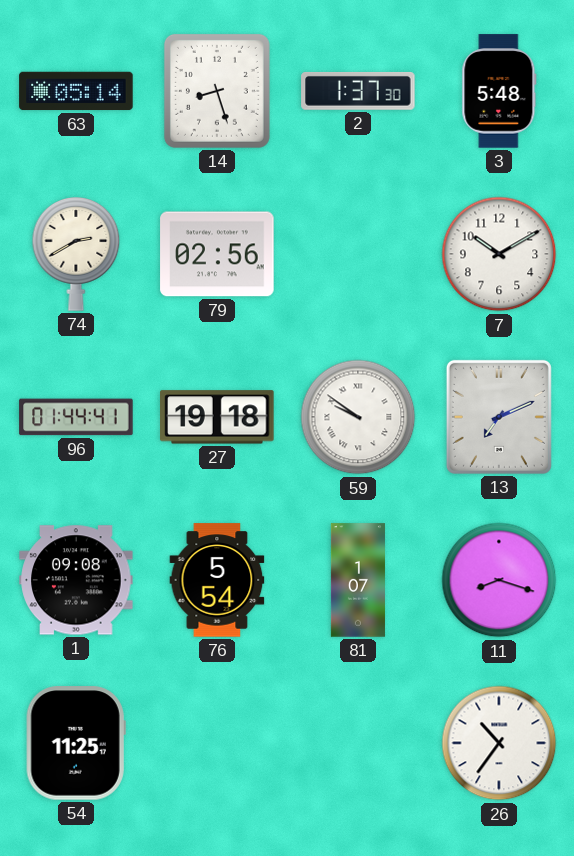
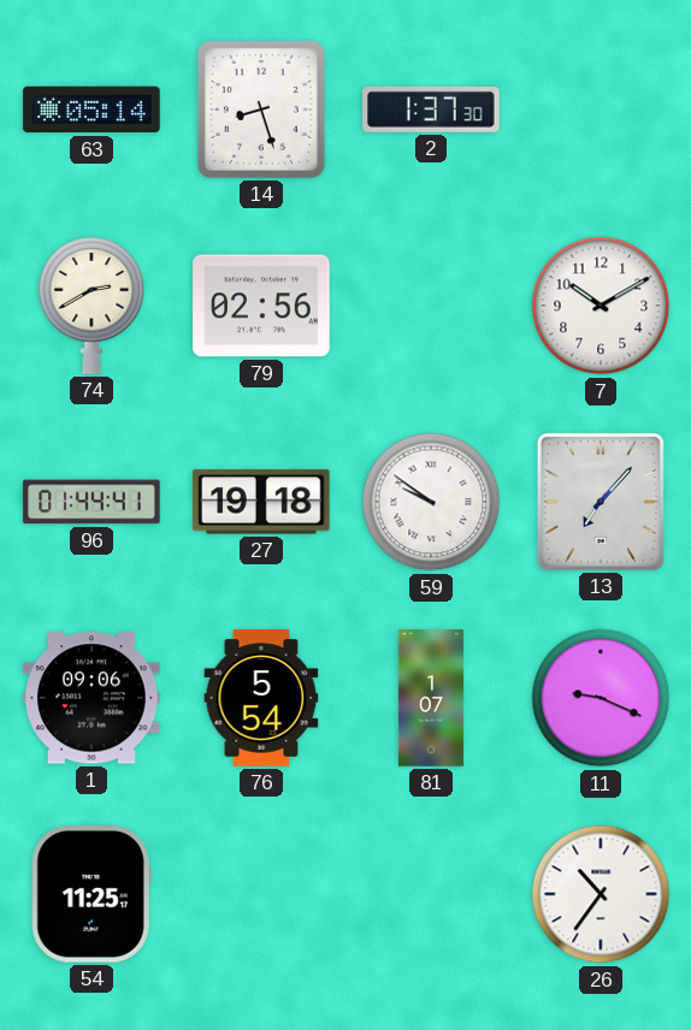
3: 5:48 -> none
13: 7:11 -> 7:07
1: 09:08 -> 09:06
11: 8:18 -> 9:19
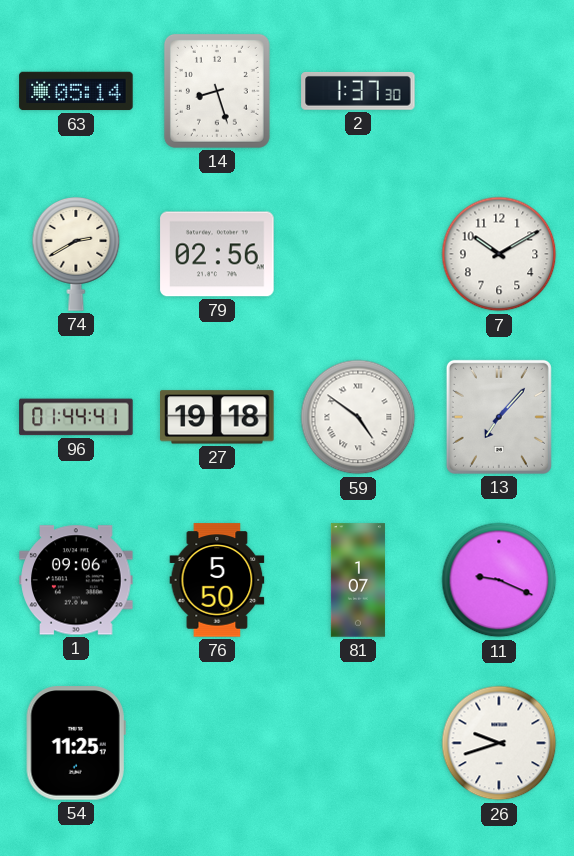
59: 9:51 -> 4:51
76: 5:54 -> 5:50
26: 10:36 -> 9:42
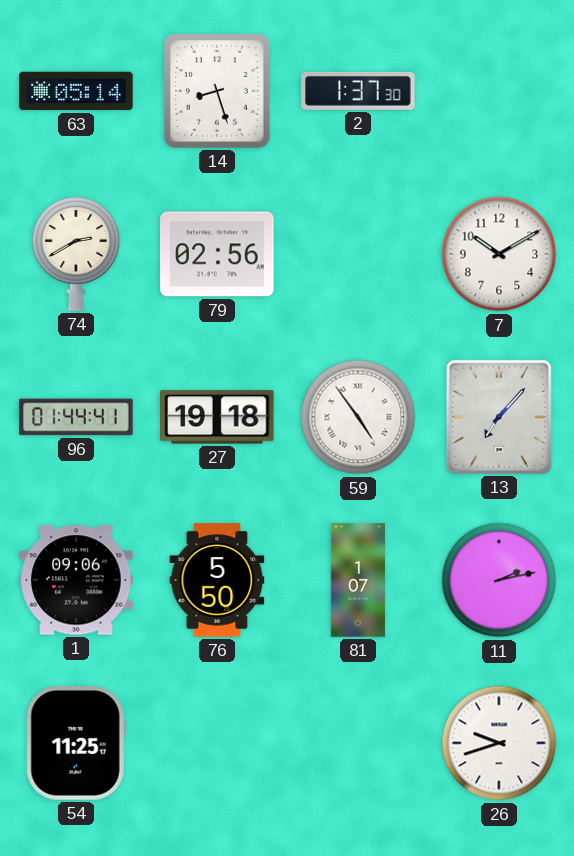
59: 4:51 -> 4:54
11: 9:19 -> 2:13
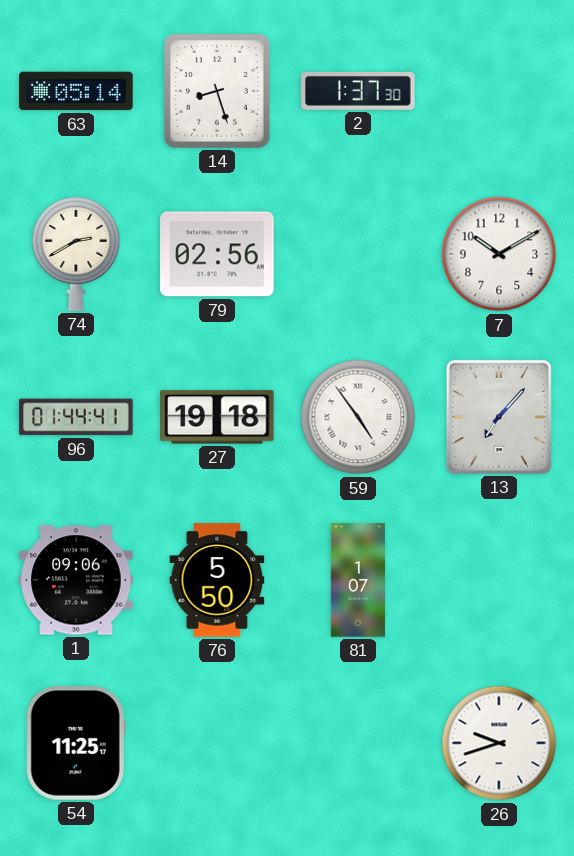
11: 2:13 -> none
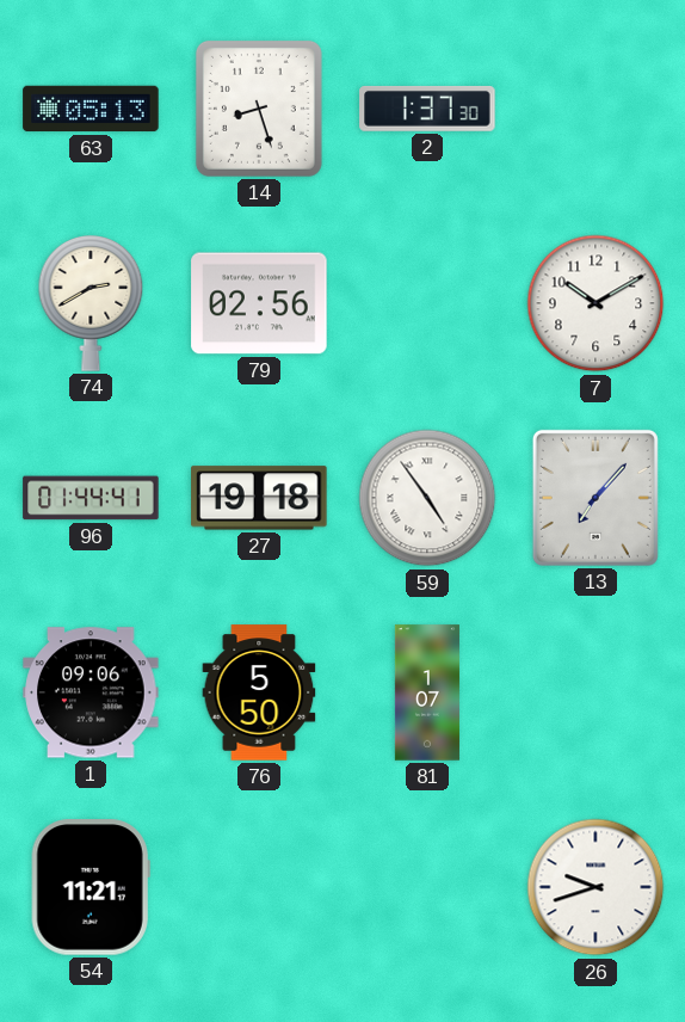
63: 05:14 -> 05:13
54: 11:25 -> 11:21
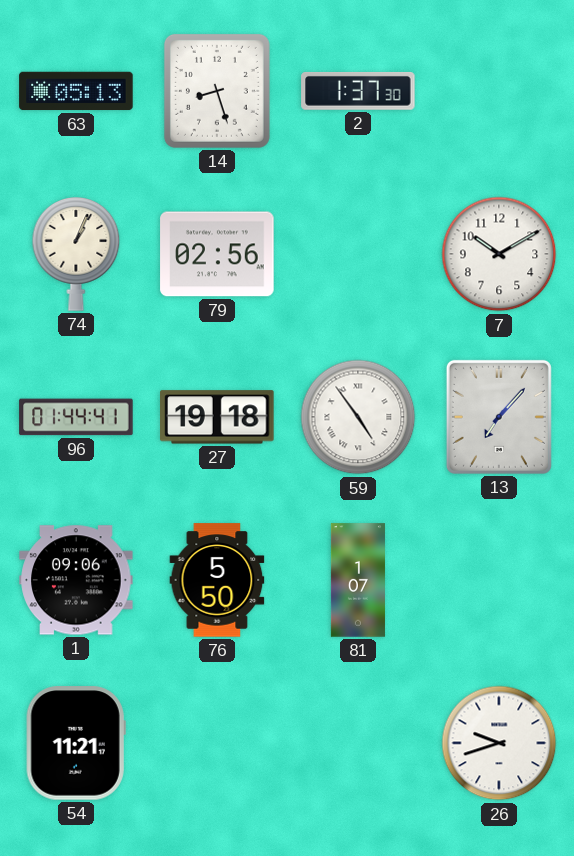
74: 2:40 -> 1:04
